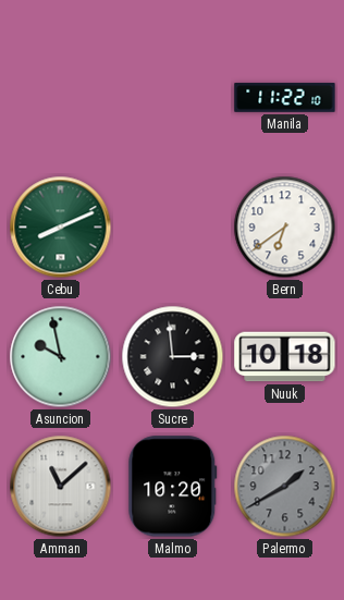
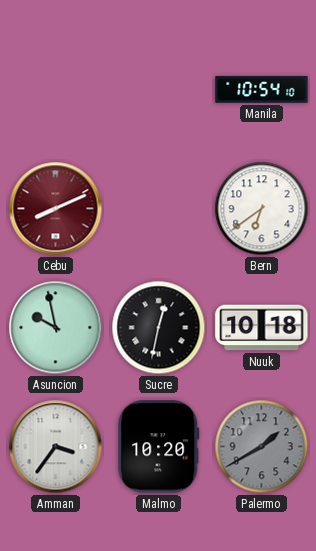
Manila: 11:22 -> 10:54
Cebu dial: green -> burgundy
Sucre: 2:59 -> 12:32
Amman: 11:08 -> 3:36
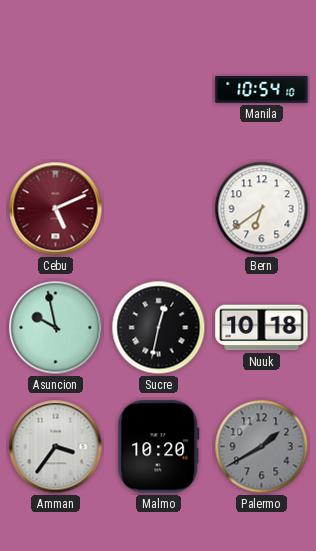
Cebu: 8:11 -> 5:11
